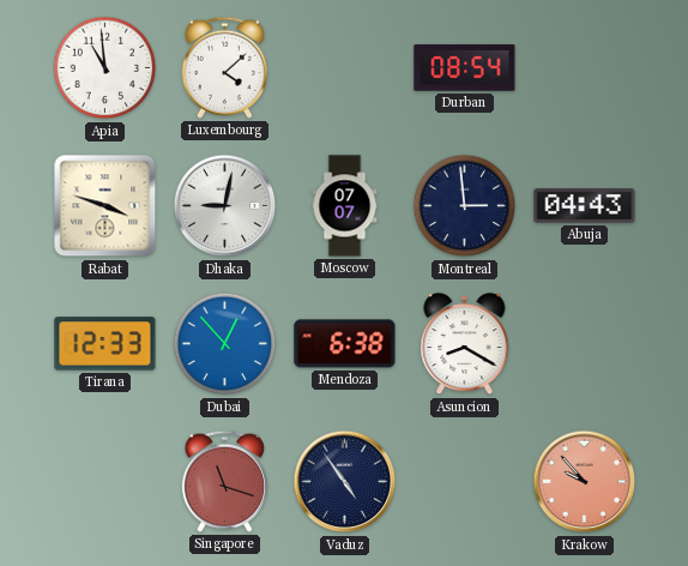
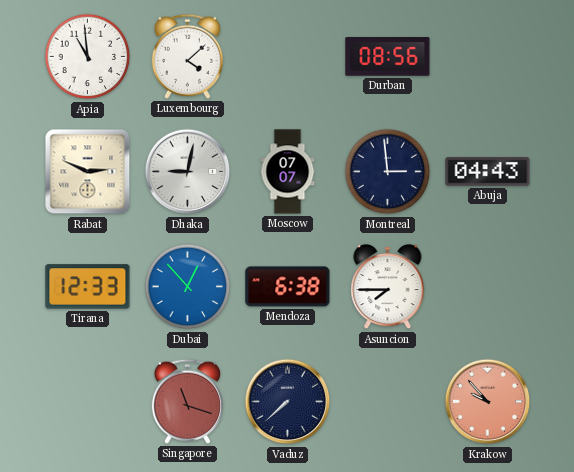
Durban: 08:54 -> 08:56
Rabat: 3:48 -> 2:49
Asuncion: 8:20 -> 7:45
Vaduz: 4:54 -> 7:38
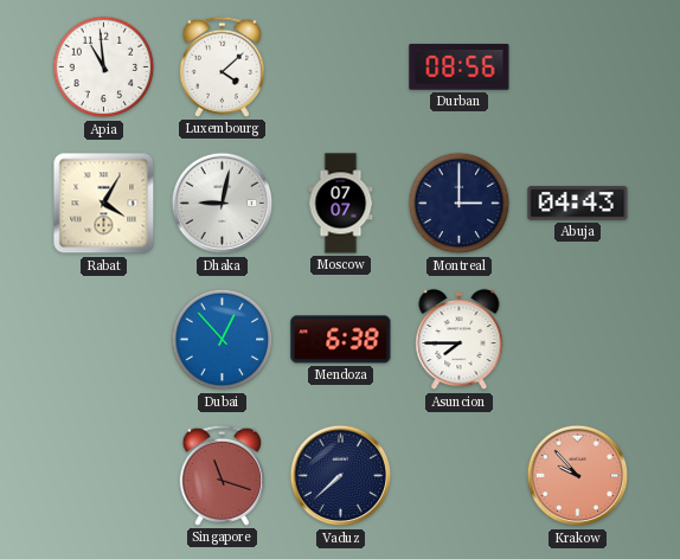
Rabat: 2:49 -> 4:05
Montreal: 2:59 -> 3:00
Tirana: 12:33 -> none
